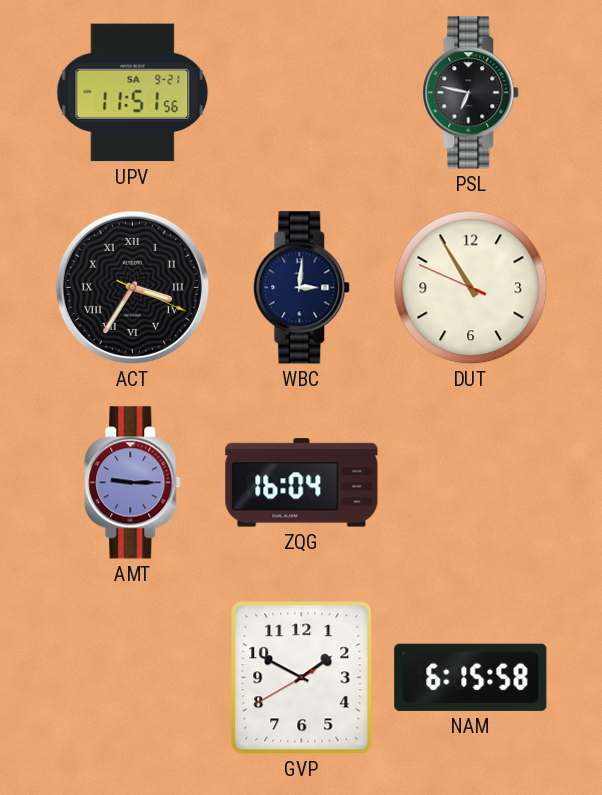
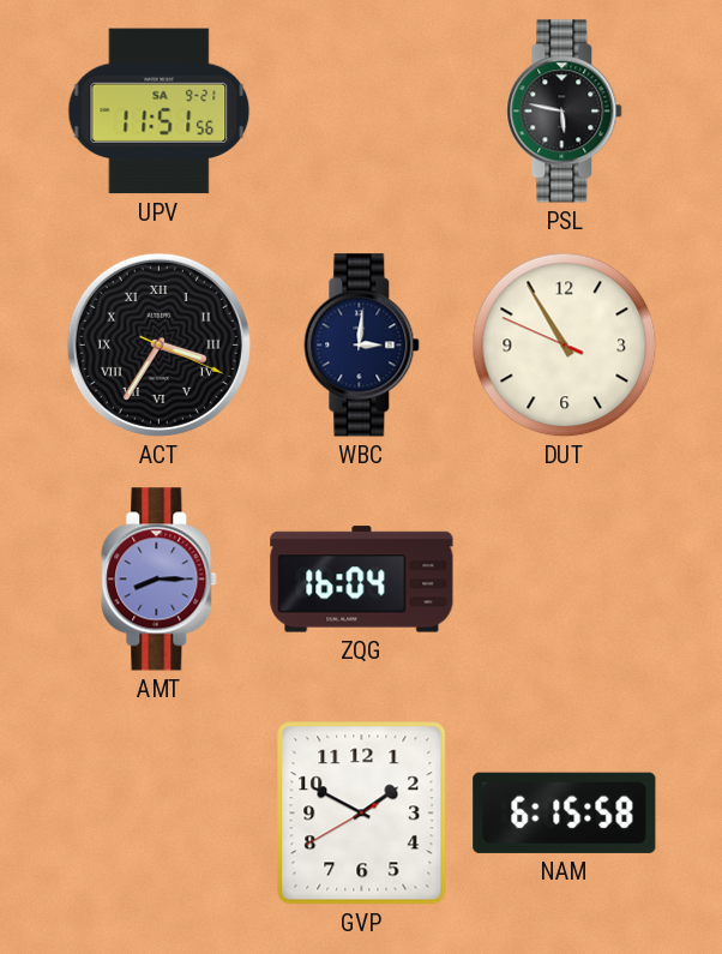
PSL: 6:47 -> 5:47
AMT: 9:15 -> 8:15
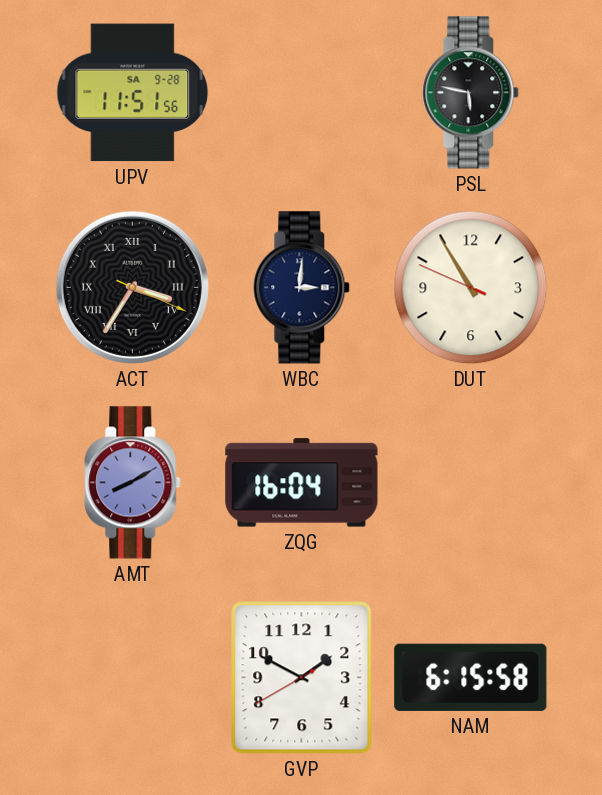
UPV date: SA 9-21 -> SA 9-28
AMT: 8:15 -> 8:10
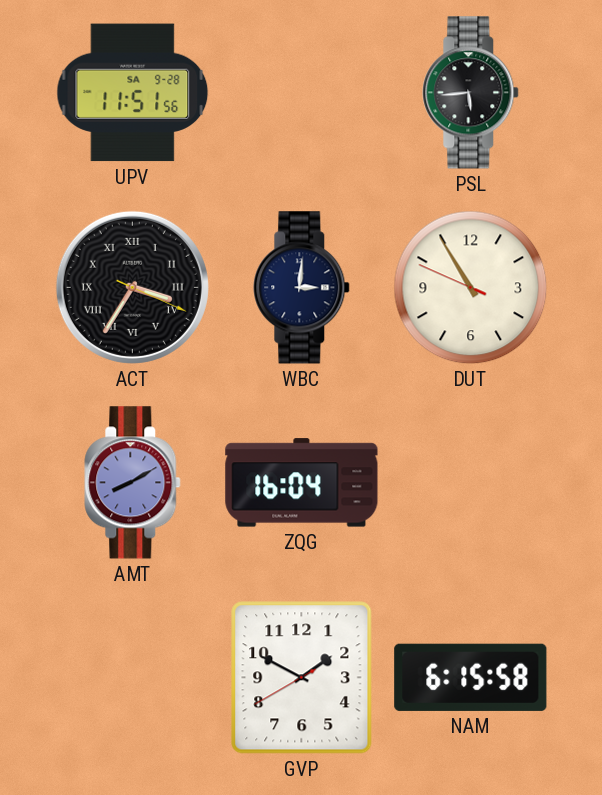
PSL: 5:47 -> 5:44
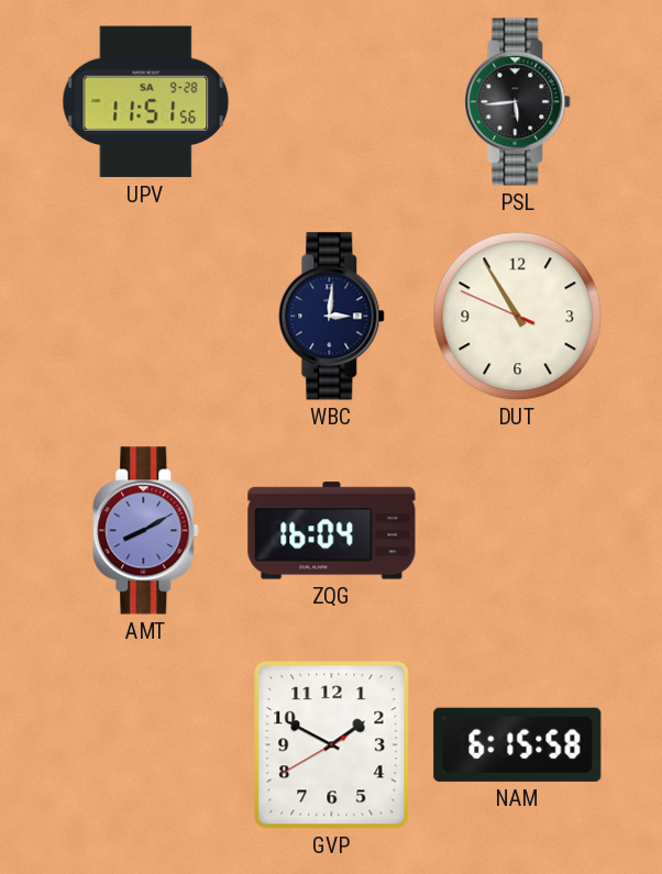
ACT: 3:35 -> none
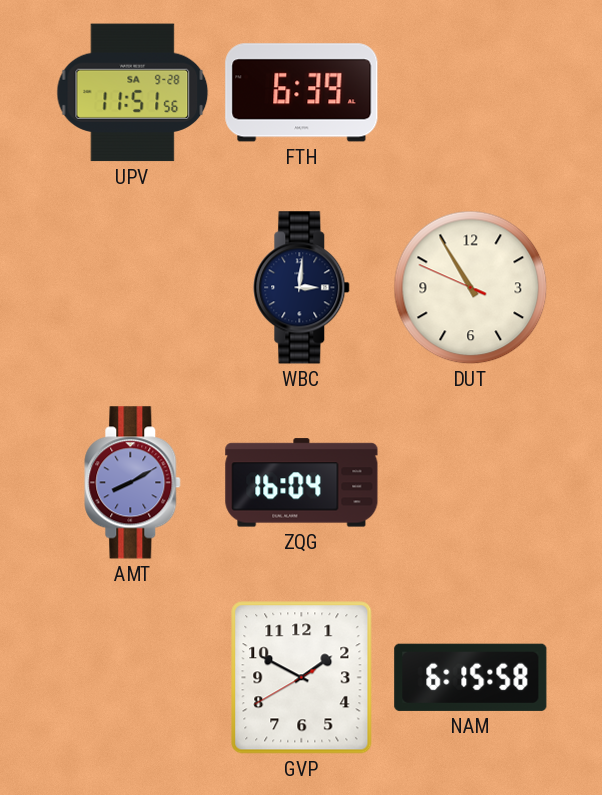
FTH: none -> 6:39
PSL: 5:44 -> none
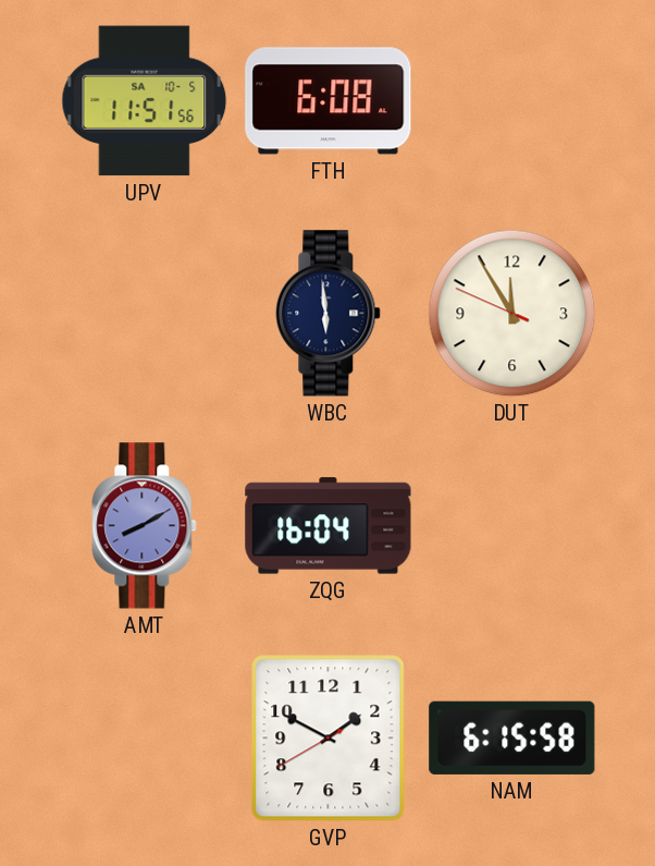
UPV date: SA 9-28 -> SA 10-5
FTH: 6:39 -> 6:08
WBC: 3:01 -> 5:59
DUT: 10:54 -> 11:54
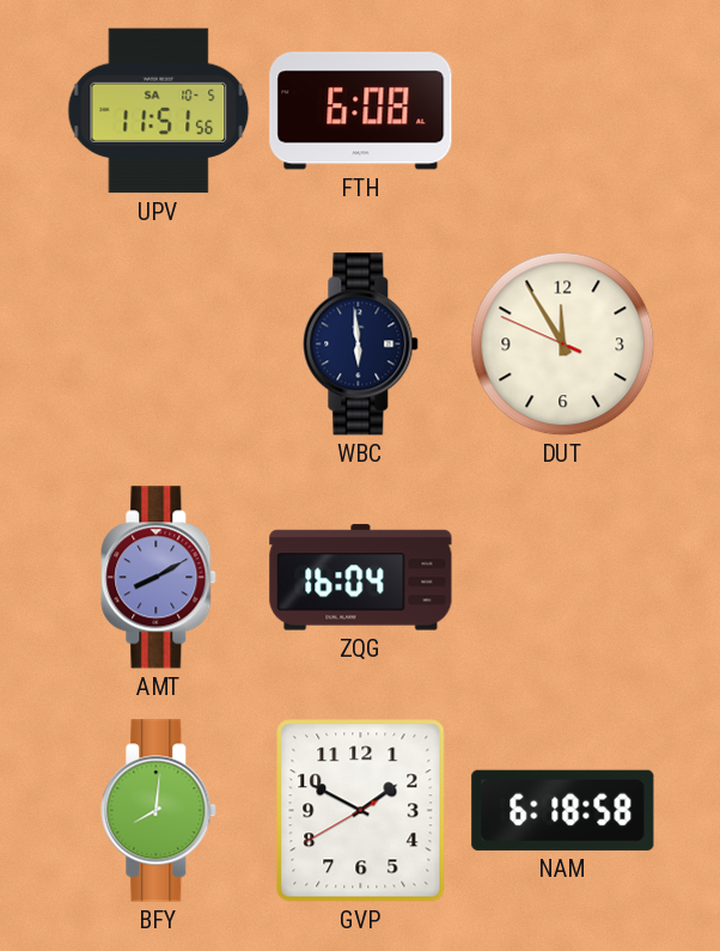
BFY: none -> 8:01
NAM: 6:15 -> 6:18
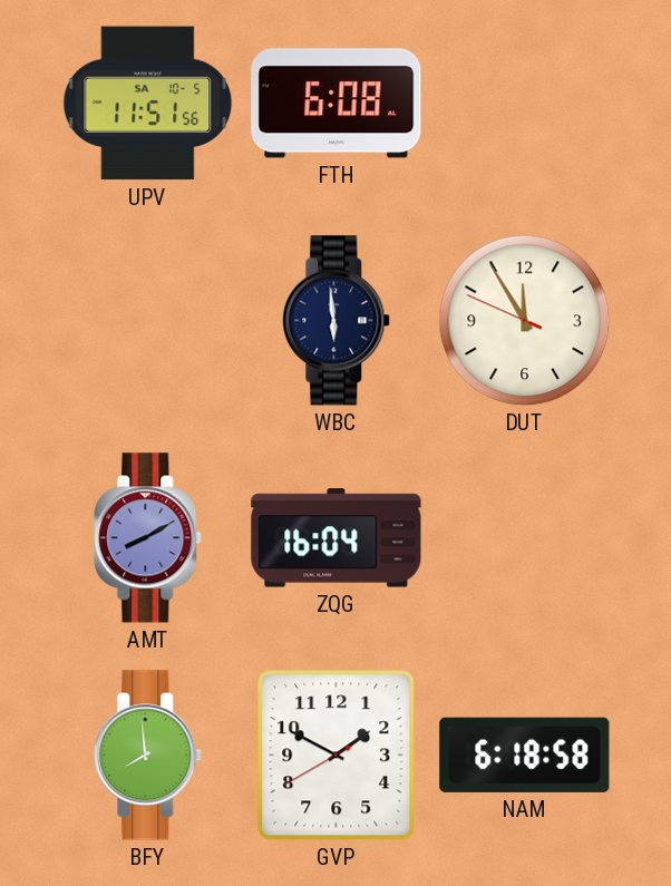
BFY: 8:01 -> 7:59
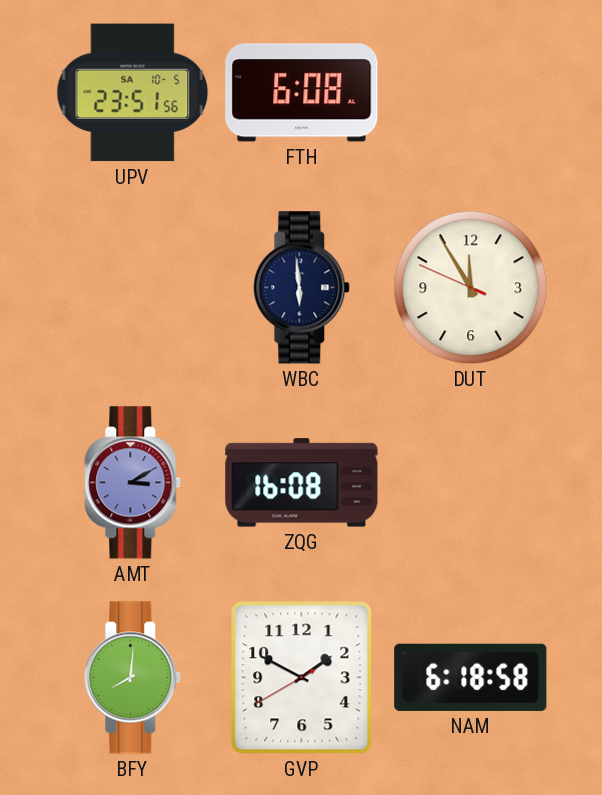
UPV: 11:51 -> 23:51
AMT: 8:10 -> 3:10
ZQG: 16:04 -> 16:08
BFY: 7:59 -> 8:01
